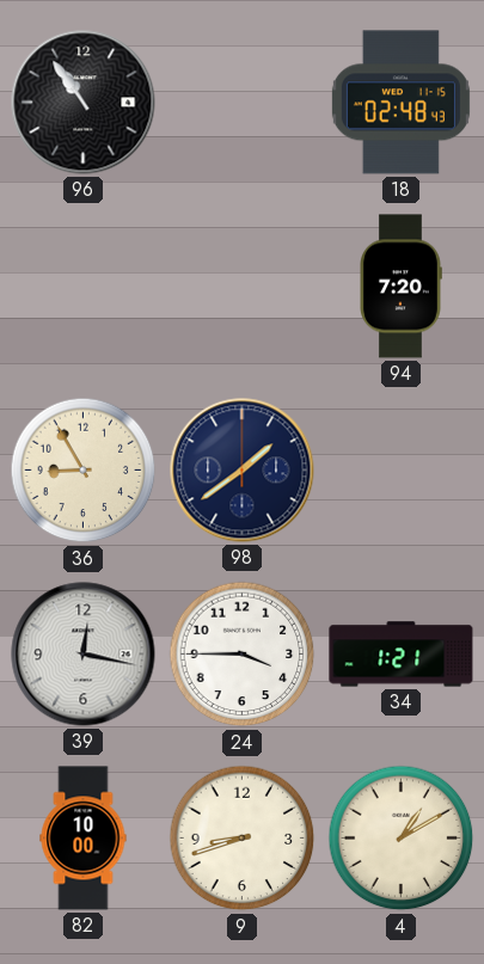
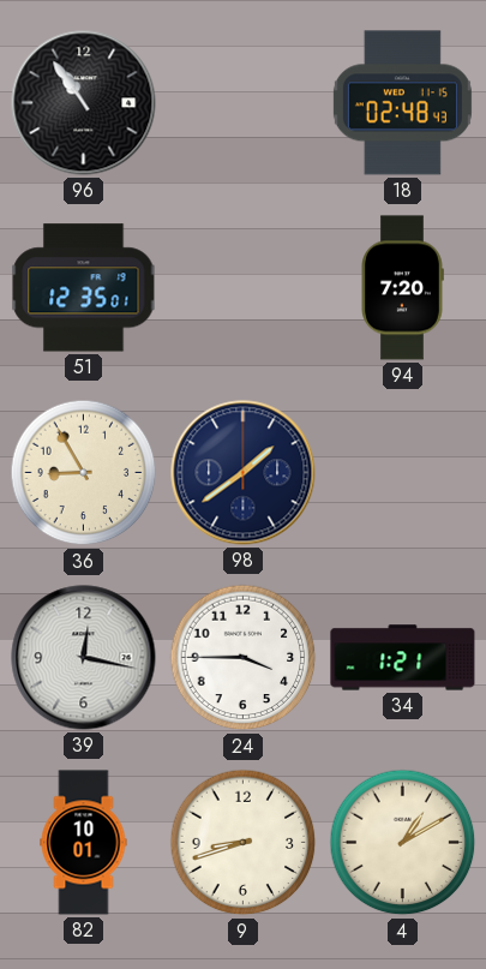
51: none -> 12:35
82: 10:00 -> 10:01
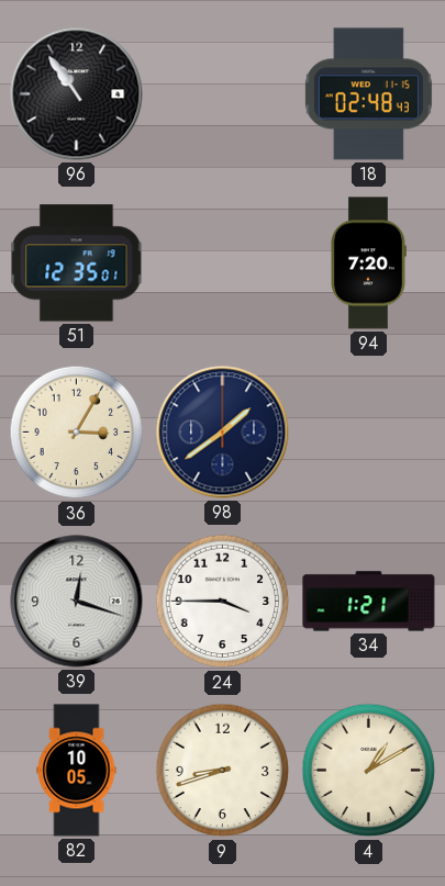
36: 8:55 -> 3:05
39: 12:17 -> 12:18
82: 10:01 -> 10:05
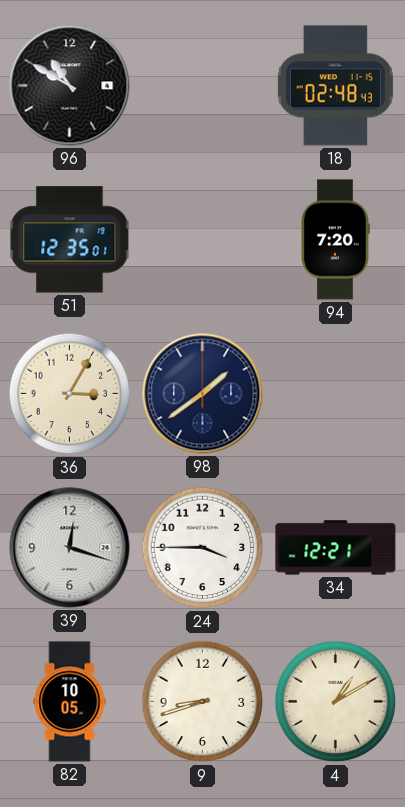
96: 10:54 -> 10:50
34: 1:21 -> 12:21
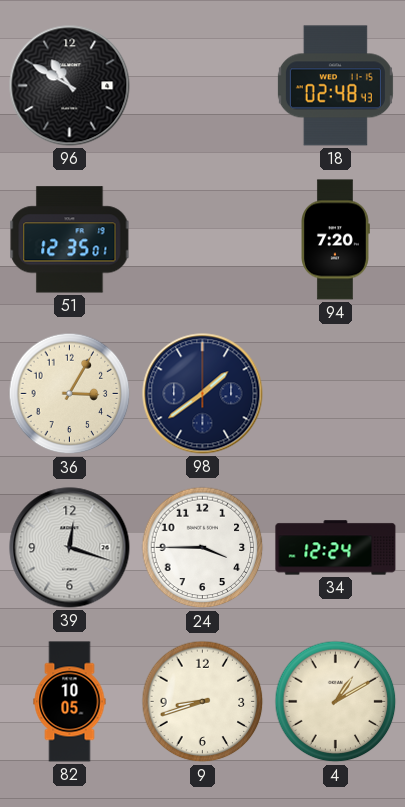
34: 12:21 -> 12:24
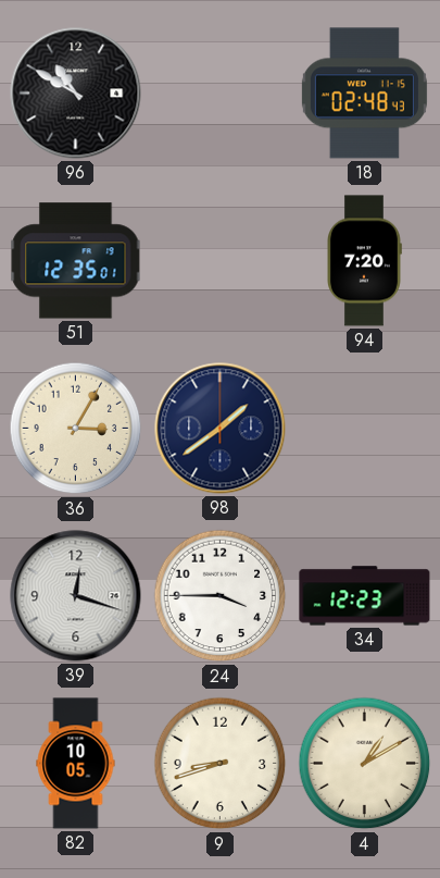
34: 12:24 -> 12:23
